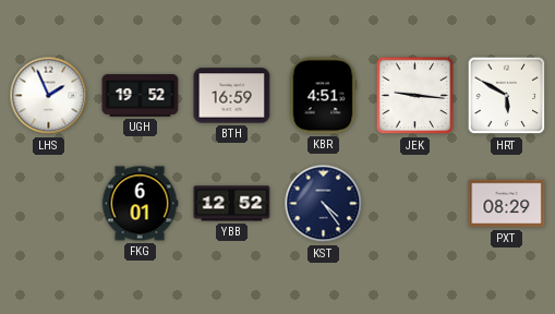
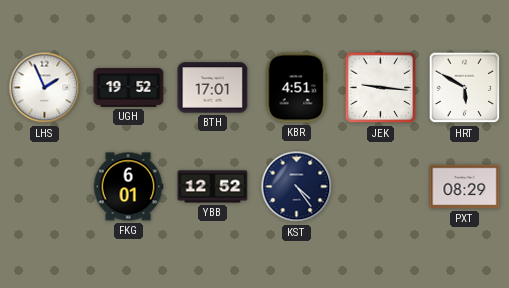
BTH: 16:59 -> 17:01
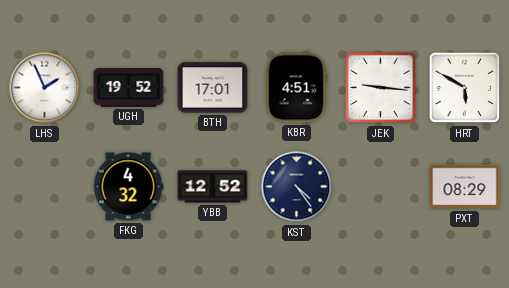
FKG: 6:01 -> 4:32
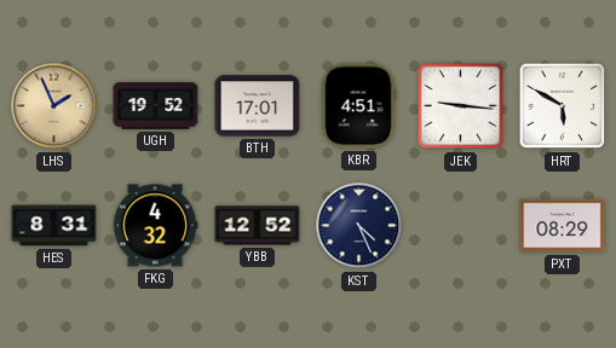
LHS dial: white -> champagne
HES: none -> 8:31
KST: 4:24 -> 4:26
